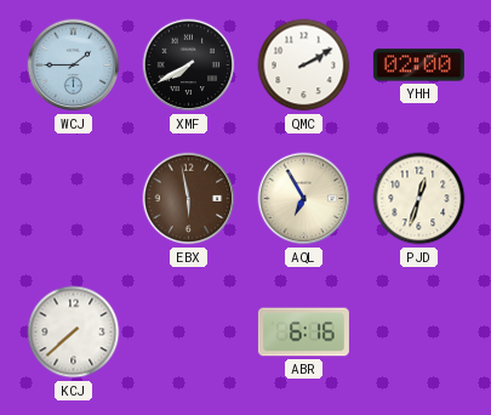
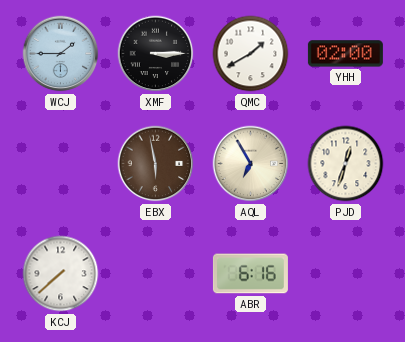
XMF: 7:40 -> 3:15
QMC: 2:10 -> 1:40
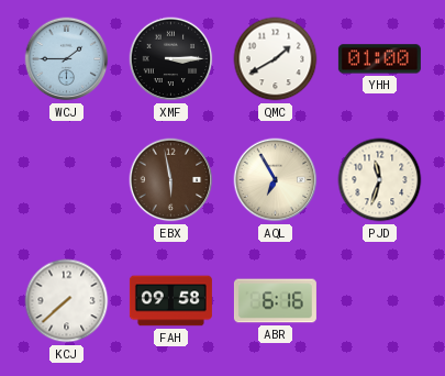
YHH: 02:00 -> 01:00
PJD: 12:33 -> 11:33
FAH: none -> 09:58
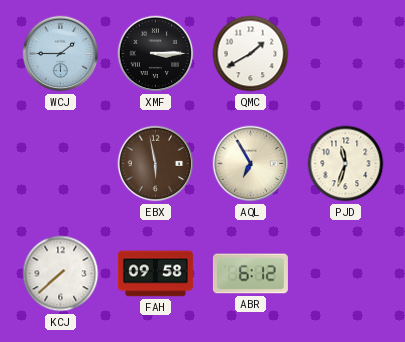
YHH: 01:00 -> none
ABR: 6:16 -> 6:12
